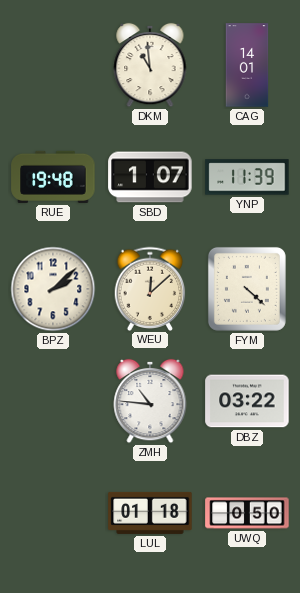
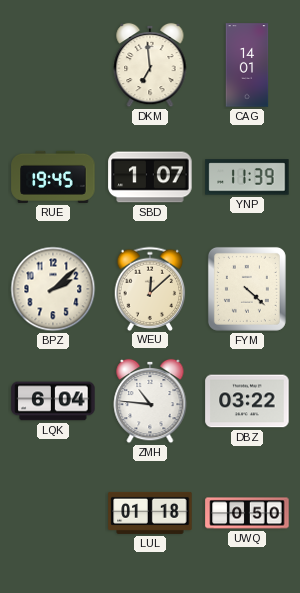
DKM: 10:59 -> 6:59
RUE: 19:48 -> 19:45
LQK: none -> 6:04
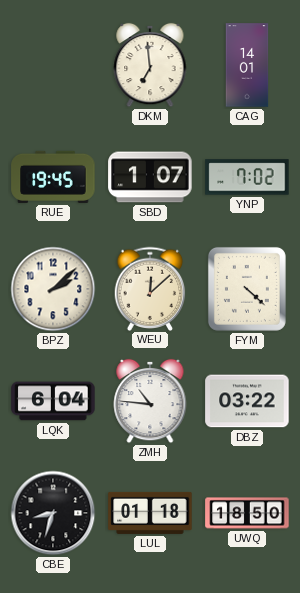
YNP: 11:39 -> 7:02
CBE: none -> 8:33
UWQ: 0:50 -> 18:50
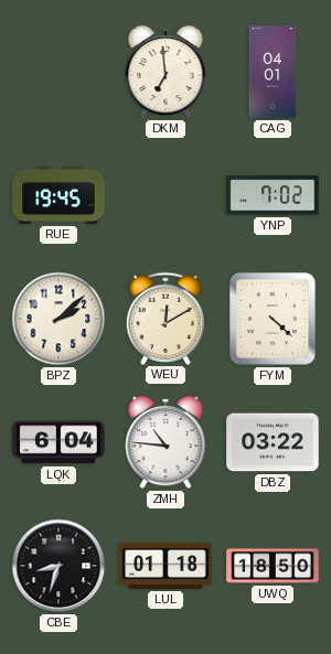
CAG: 14:01 -> 04:01
SBD: 1:07 -> none
WEU: 12:08 -> 12:10
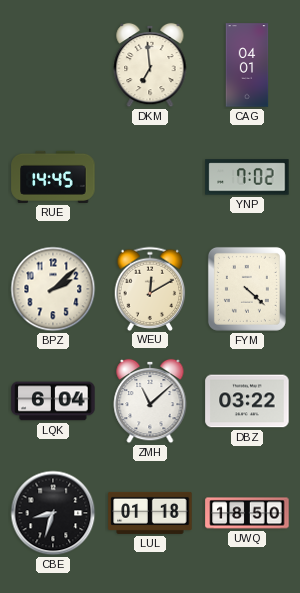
RUE: 19:45 -> 14:45
ZMH: 10:46 -> 11:08
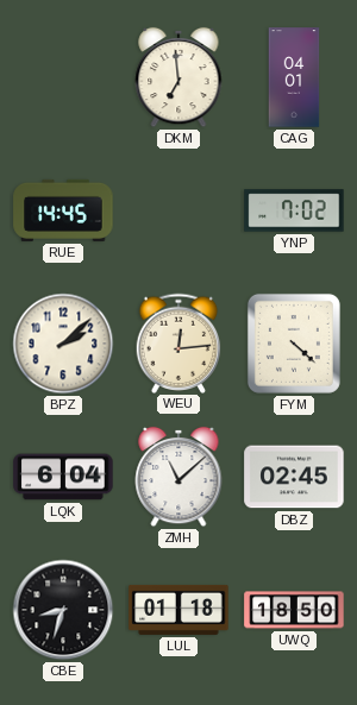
WEU: 12:10 -> 12:14
DBZ: 03:22 -> 02:45
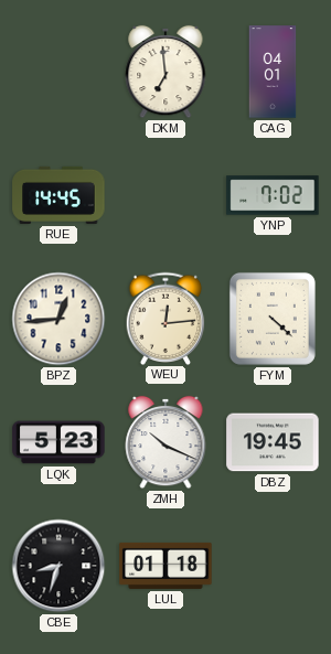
BPZ: 2:08 -> 12:44
LQK: 6:04 -> 5:23
ZMH: 11:08 -> 10:19
DBZ: 02:45 -> 19:45
UWQ: 18:50 -> none
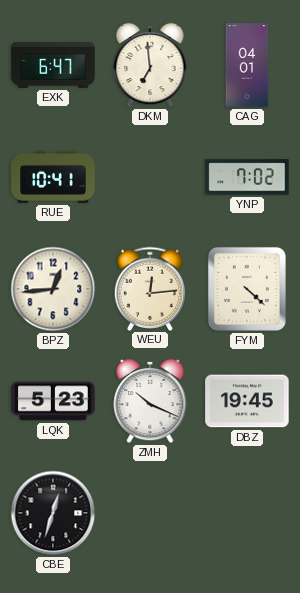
EXK: none -> 6:47
RUE: 14:45 -> 10:41
CBE: 8:33 -> 12:33
LUL: 01:18 -> none
